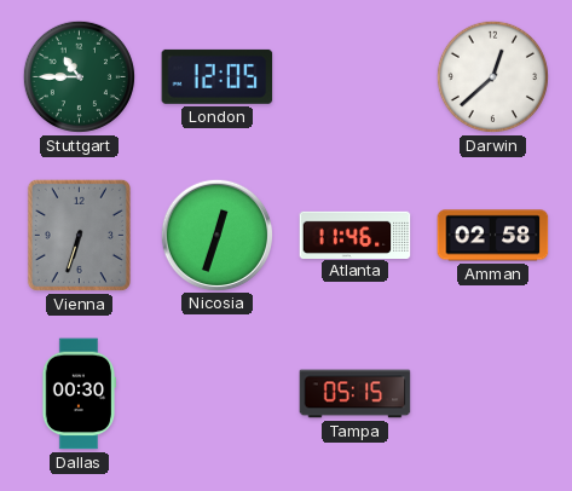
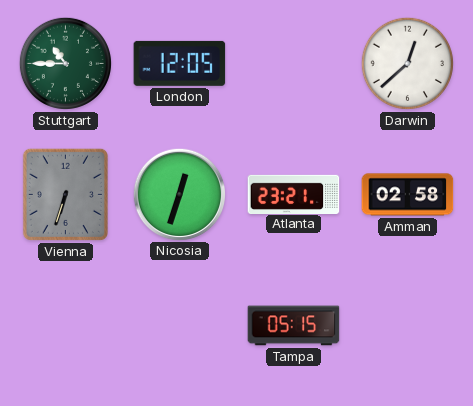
Atlanta: 11:46 -> 23:21
Dallas: 00:30 -> none
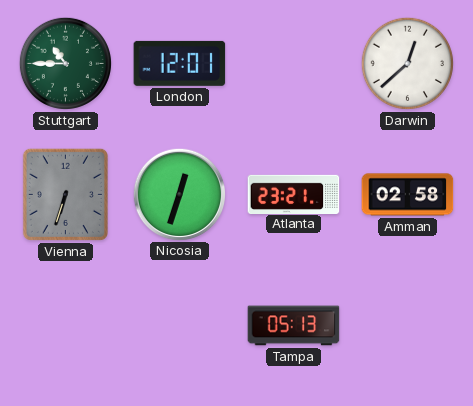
London: 12:05 -> 12:01
Tampa: 05:15 -> 05:13
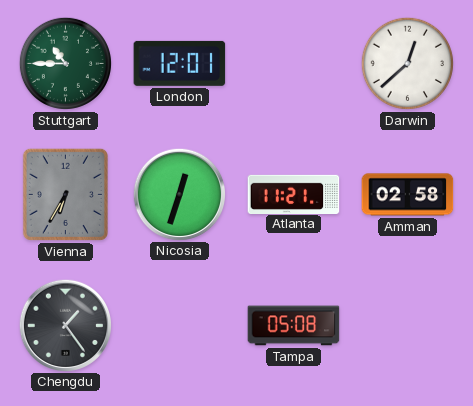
Vienna: 6:33 -> 6:35
Atlanta: 23:21 -> 11:21
Chengdu: none -> 1:24
Tampa: 05:13 -> 05:08
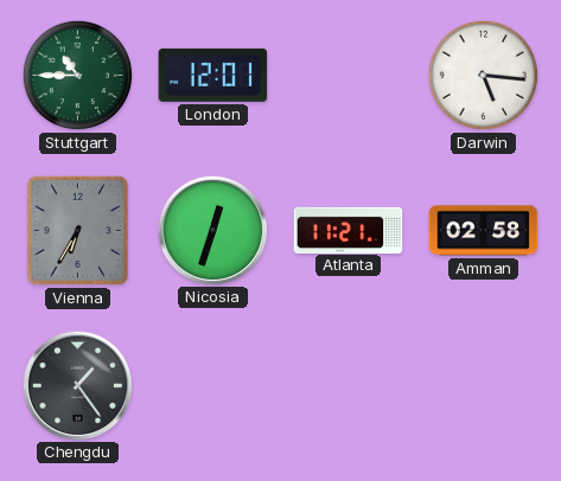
Darwin: 12:38 -> 5:16
Tampa: 05:08 -> none
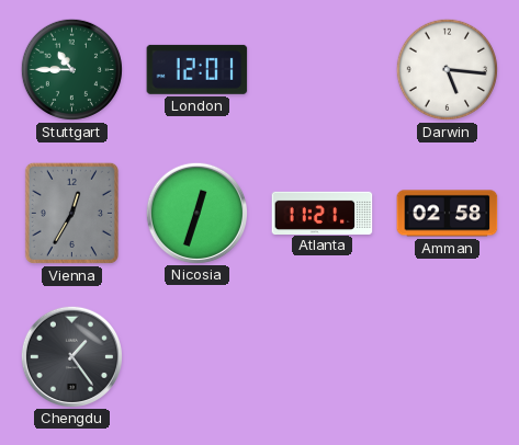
Vienna: 6:35 -> 12:35
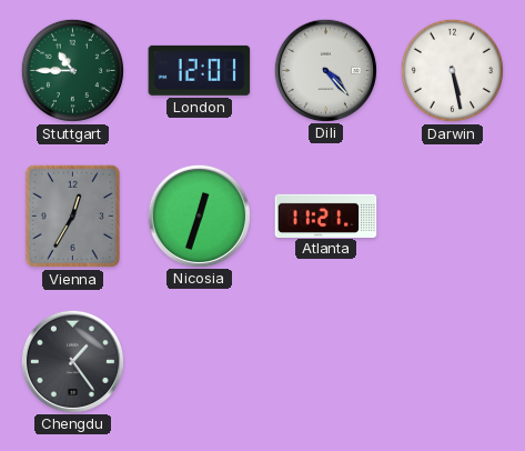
Dili: none -> 4:23
Darwin: 5:16 -> 5:28
Amman: 02:58 -> none
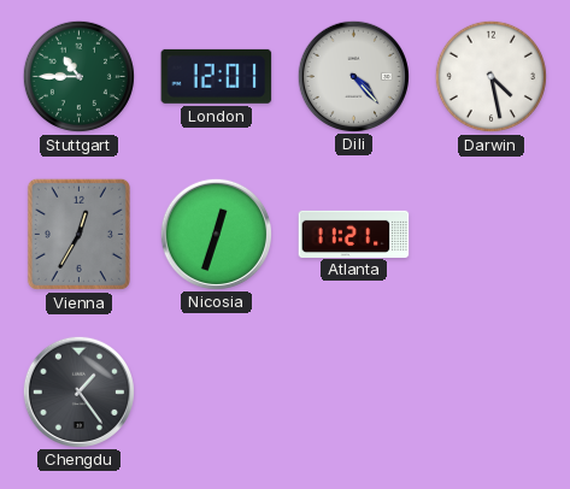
Darwin: 5:28 -> 4:28
